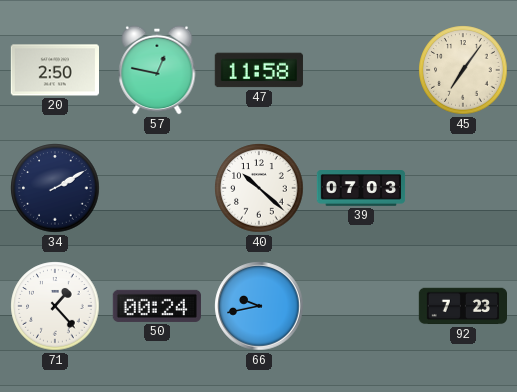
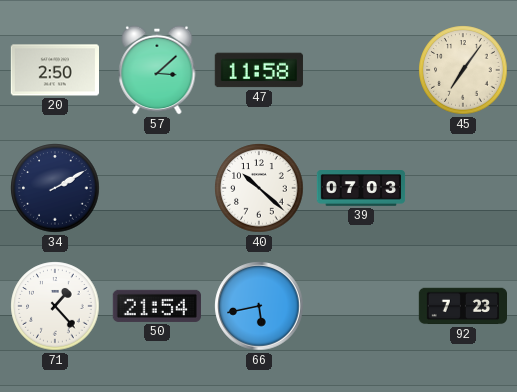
57: 12:47 -> 3:08
50: 00:24 -> 21:54
66: 9:43 -> 5:43
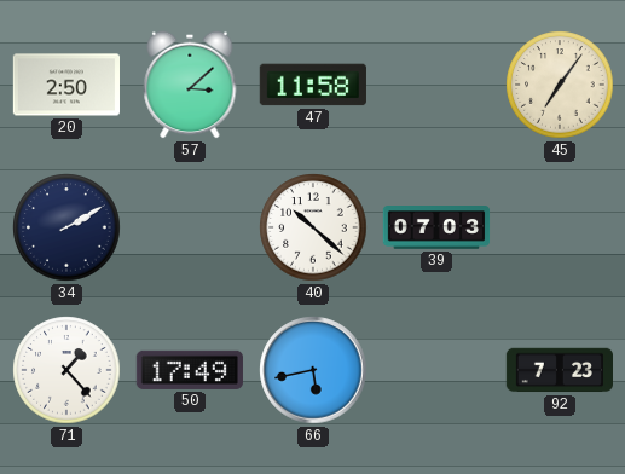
50: 21:54 -> 17:49
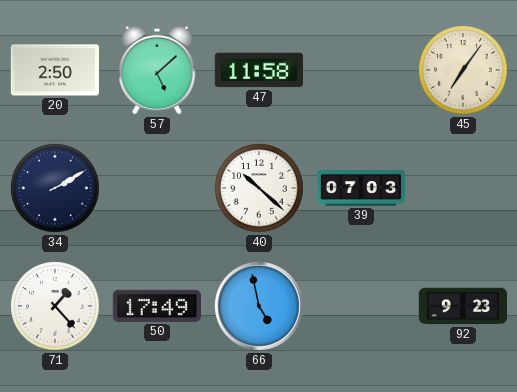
57: 3:08 -> 5:08
66: 5:43 -> 4:58
92: 7:23 -> 9:23
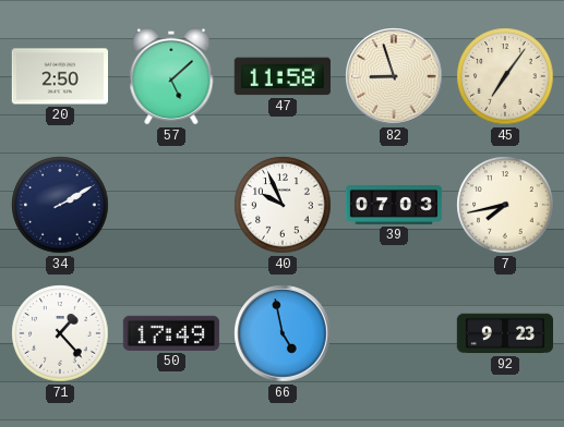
82: none -> 8:57
40: 10:22 -> 9:56
7: none -> 7:43
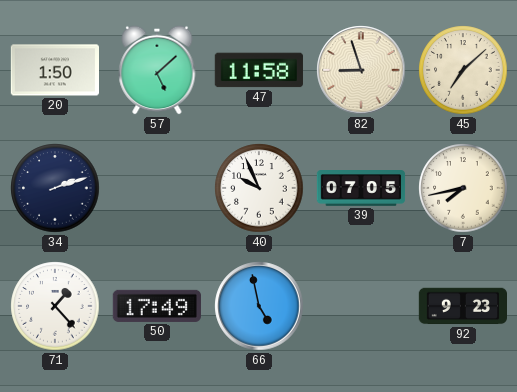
20: 2:50 -> 1:50
45: 7:06 -> 7:08
34: 2:10 -> 2:12
39: 07:03 -> 07:05
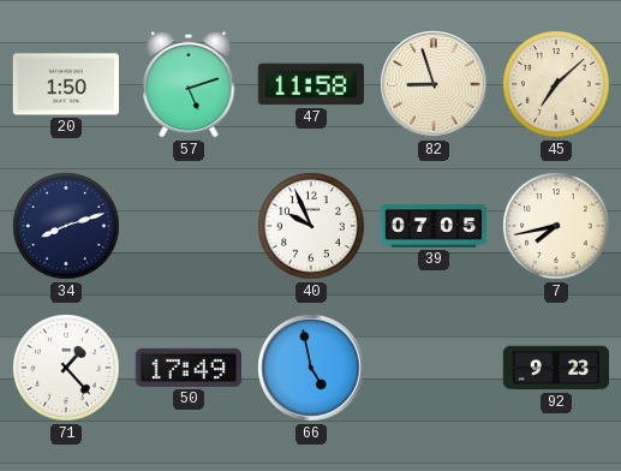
57: 5:08 -> 5:12
34: 2:12 -> 8:12
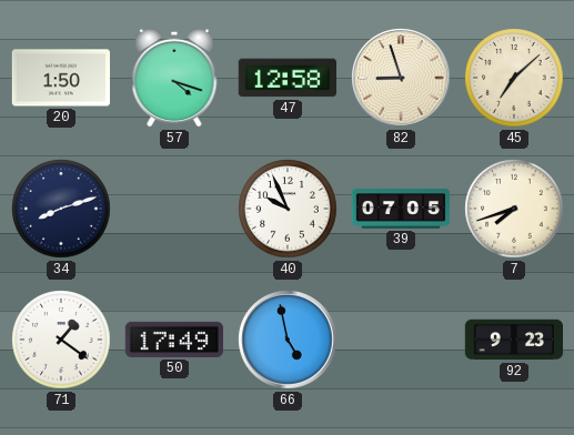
57: 5:12 -> 4:18
47: 11:58 -> 12:58
7: 7:43 -> 7:42
71: 1:23 -> 1:21
